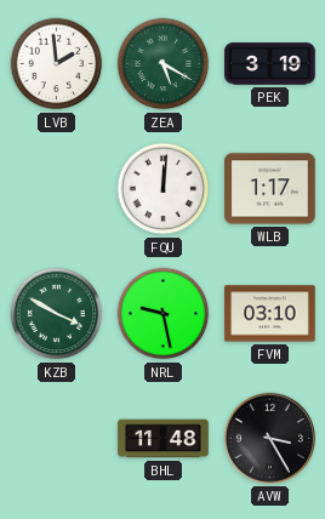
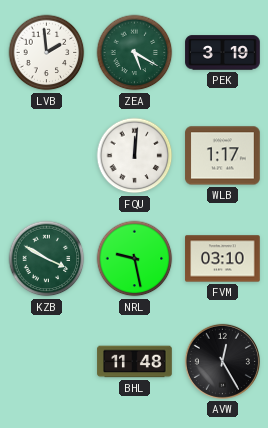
AVW: 3:25 -> 12:25
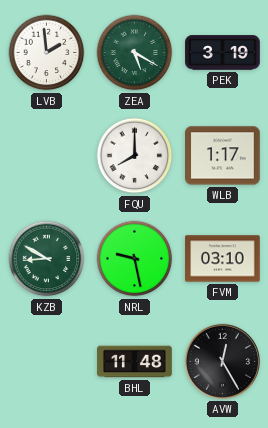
FQU: 12:01 -> 8:00
KZB: 3:50 -> 8:50
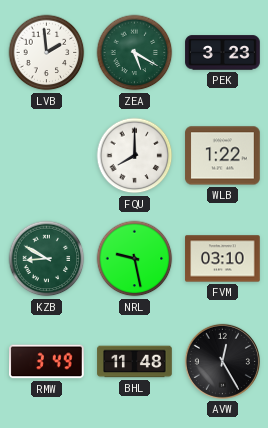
PEK: 3:19 -> 3:23
WLB: 1:17 -> 1:22
RMW: none -> 3:49
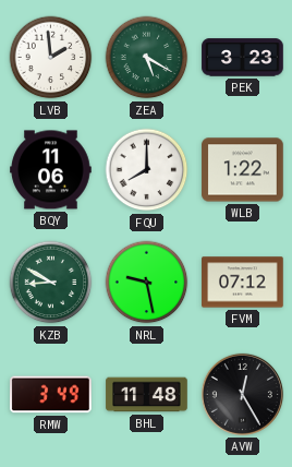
BQY: none -> 11:06
FVM: 03:10 -> 07:12
